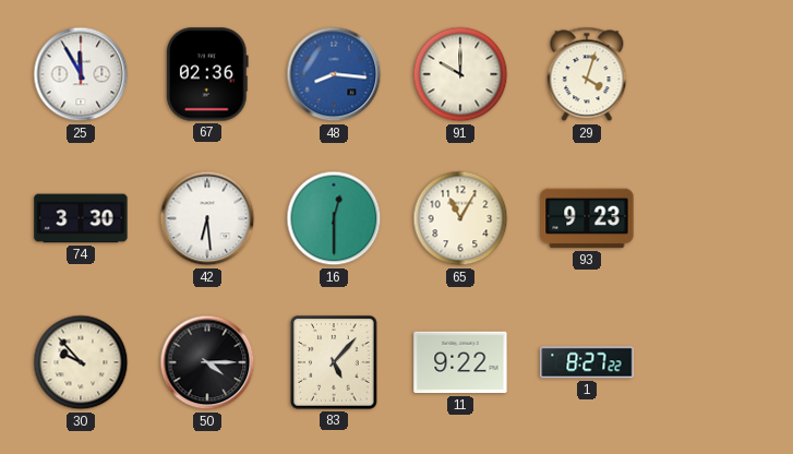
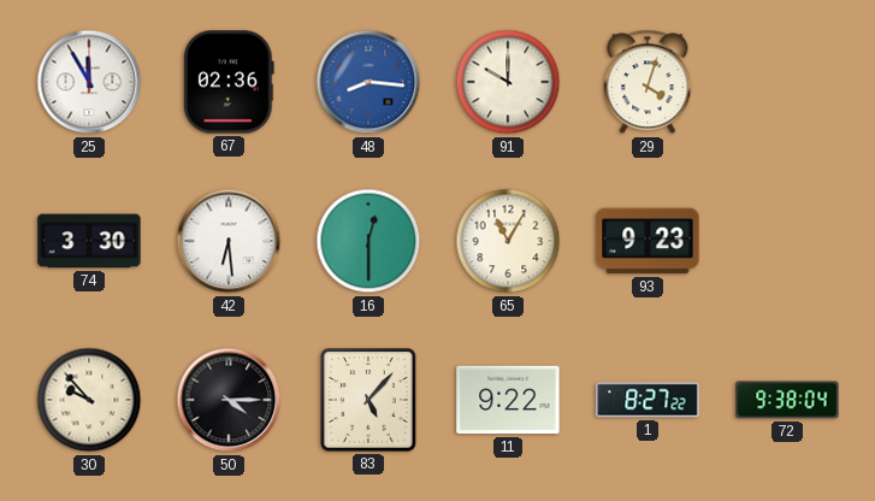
72: none -> 9:38
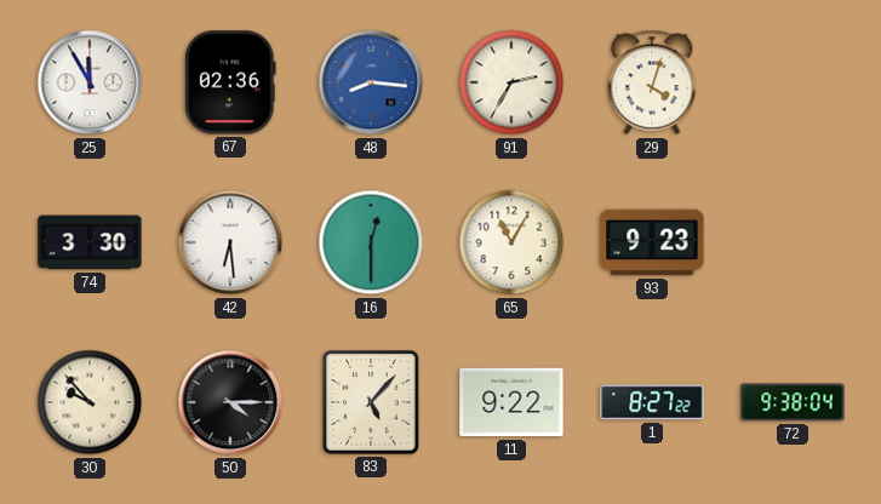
91: 10:00 -> 2:35
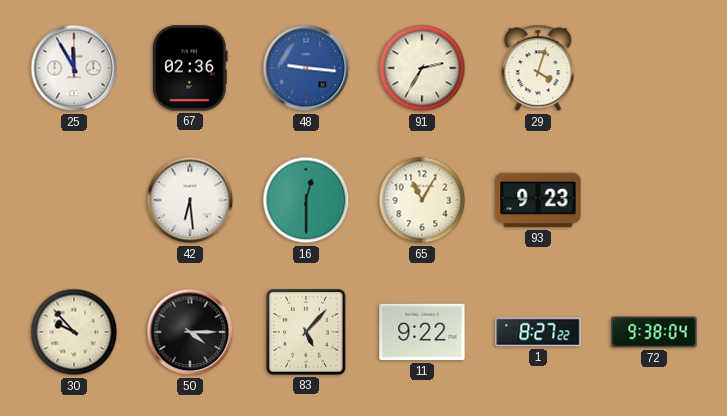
48: 8:16 -> 9:16
74: 3:30 -> none
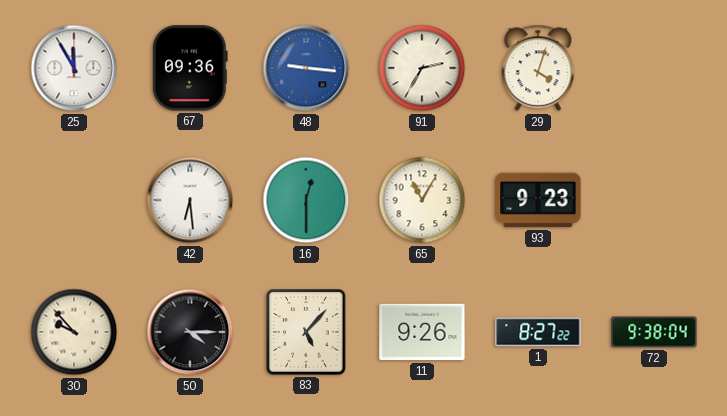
67: 02:36 -> 09:36
11: 9:22 -> 9:26
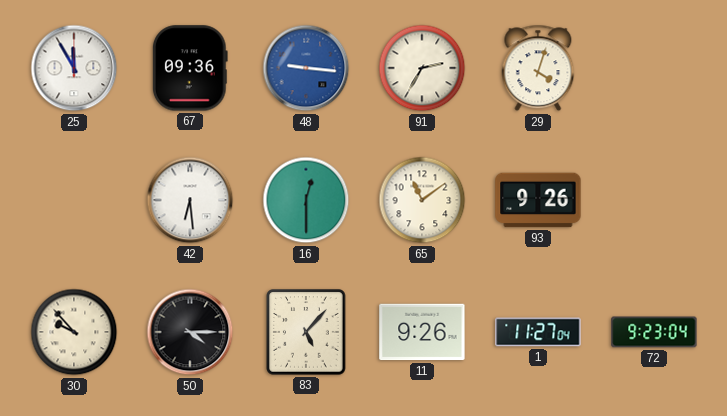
65: 11:05 -> 11:09
93: 9:23 -> 9:26
1: 8:27 -> 11:27
72: 9:38 -> 9:23
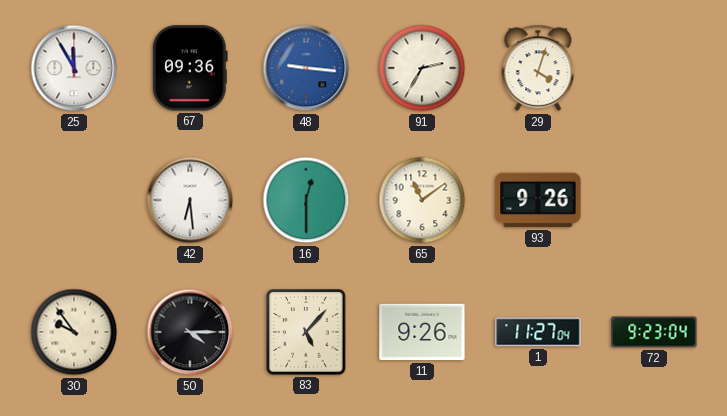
30: 9:53 -> 9:54
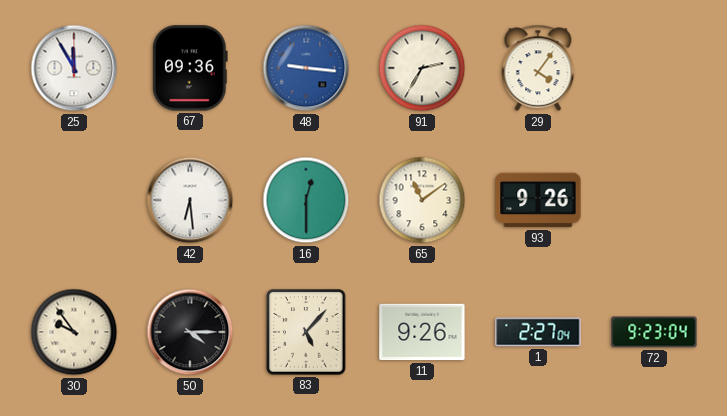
29: 4:03 -> 4:06
1: 11:27 -> 2:27
